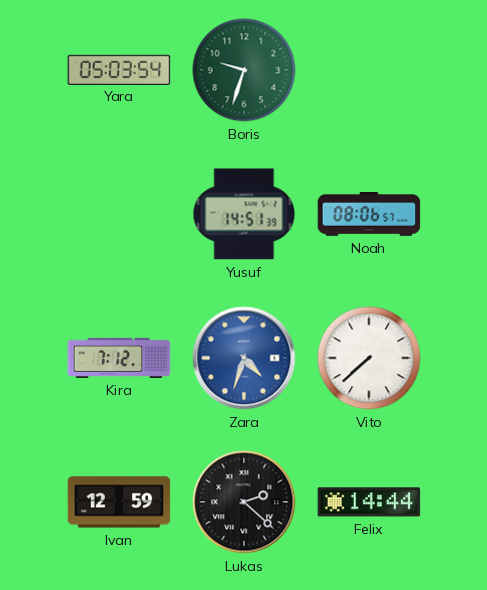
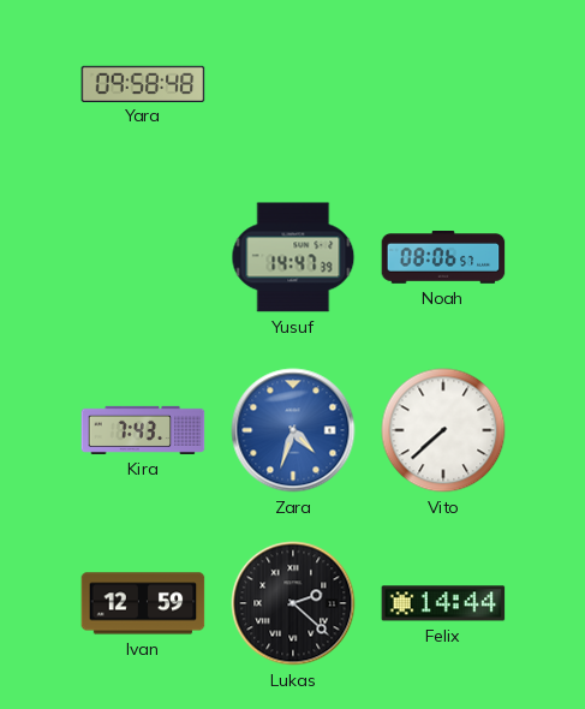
Yara: 05:03 -> 09:58
Boris: 9:33 -> none
Yusuf: 14:51 -> 14:47
Kira: 7:12 -> 7:43
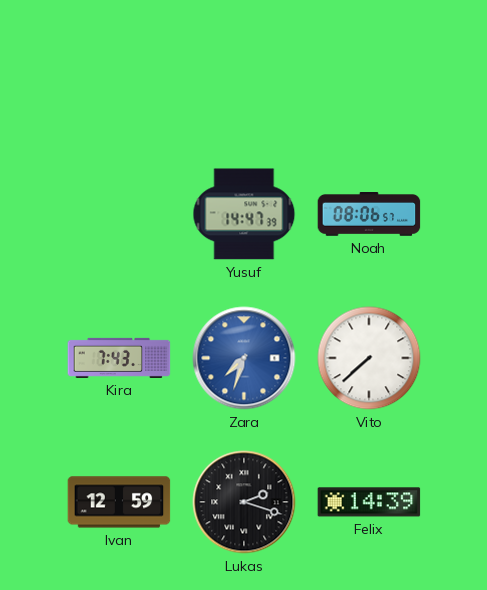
Yara: 09:58 -> none
Zara: 4:33 -> 7:33
Lukas: 2:22 -> 2:18
Felix: 14:44 -> 14:39
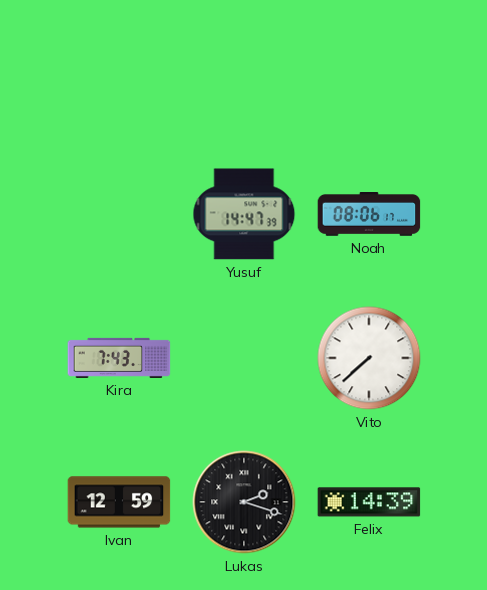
Noah: 08:06:57 -> 08:06:17
Zara: 7:33 -> none
